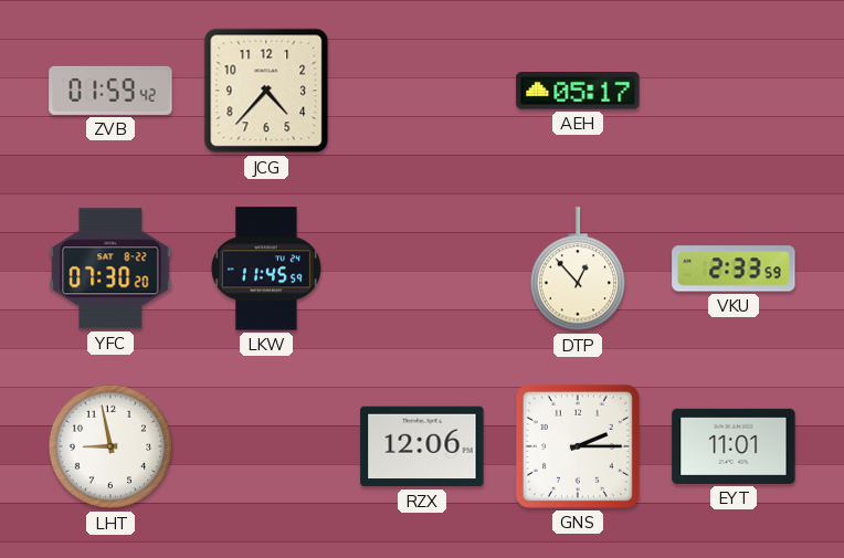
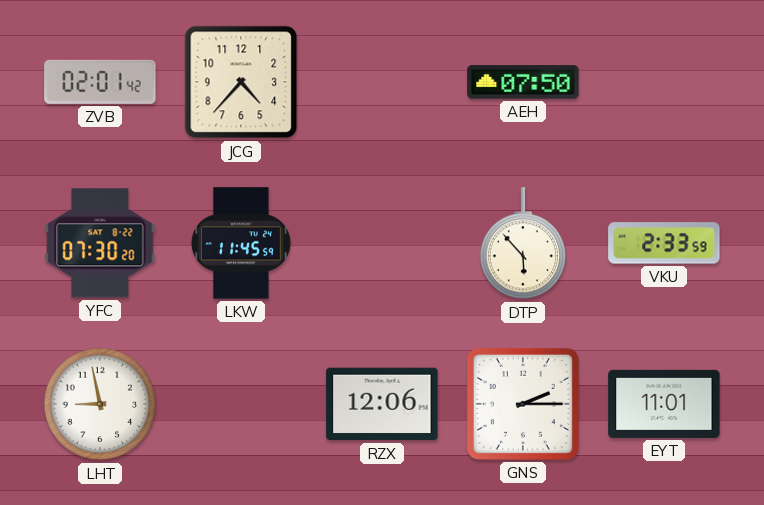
ZVB: 01:59 -> 02:01
AEH: 05:17 -> 07:50
DTP: 12:53 -> 5:53
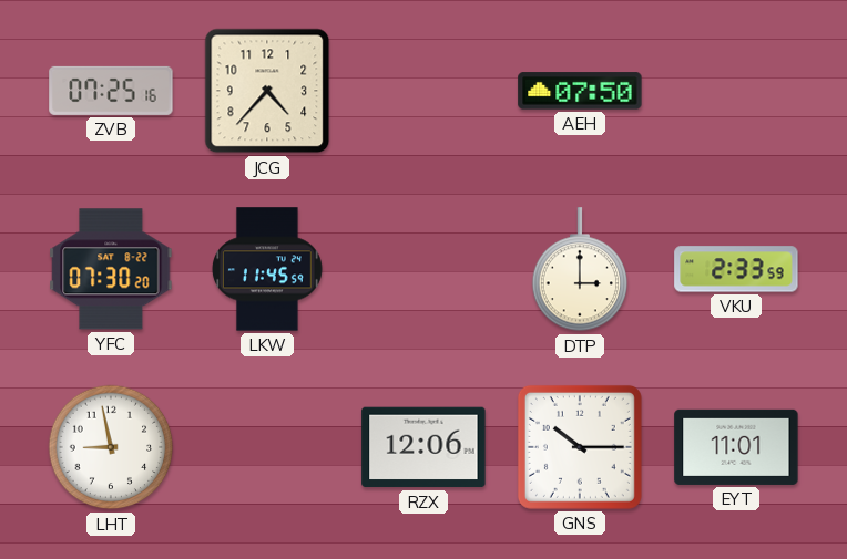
ZVB: 02:01 -> 07:25
DTP: 5:53 -> 3:00
GNS: 2:15 -> 10:15
